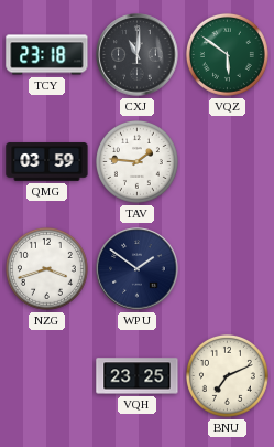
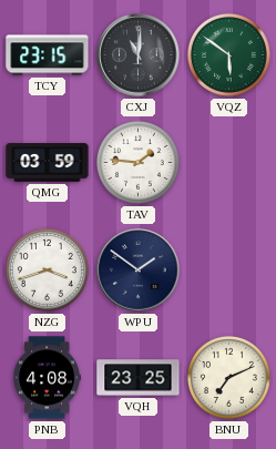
TCY: 23:18 -> 23:15
PNB: none -> 4:08
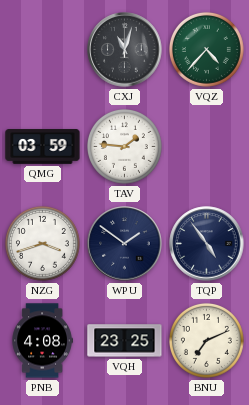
TCY: 23:15 -> none
CXJ: 11:01 -> 11:03
VQZ: 5:51 -> 4:37
TQP: none -> 4:54
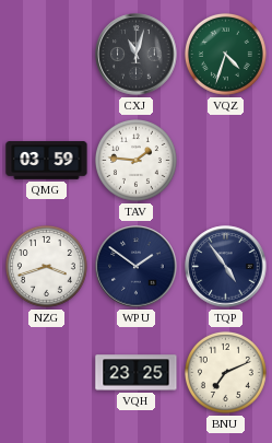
VQZ: 4:37 -> 4:33
PNB: 4:08 -> none
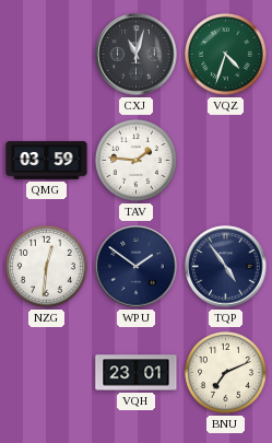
NZG: 3:42 -> 12:31
VQH: 23:25 -> 23:01
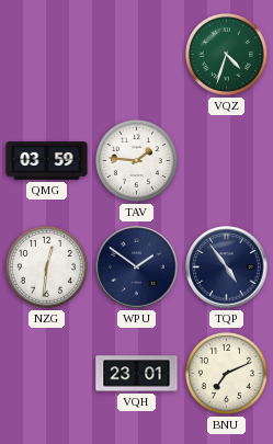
CXJ: 11:03 -> none
